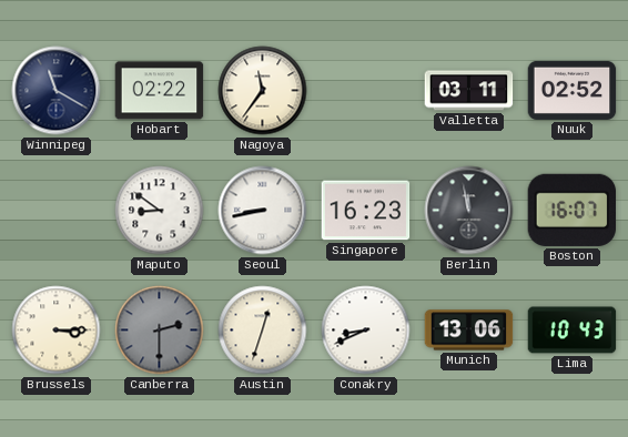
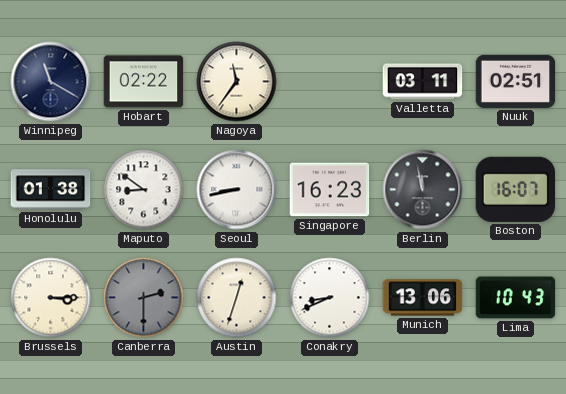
Nuuk: 02:52 -> 02:51
Honolulu: none -> 01:38
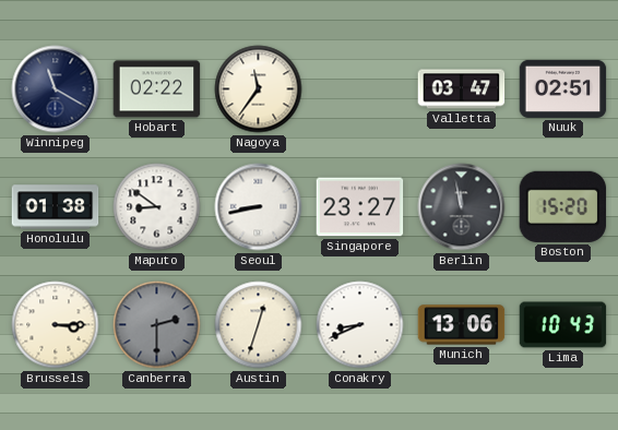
Valletta: 03:11 -> 03:47
Singapore: 16:23 -> 23:27
Boston: 16:07 -> 15:20
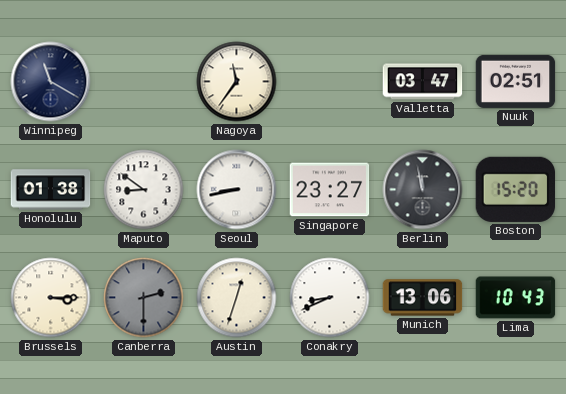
Hobart: 02:22 -> none
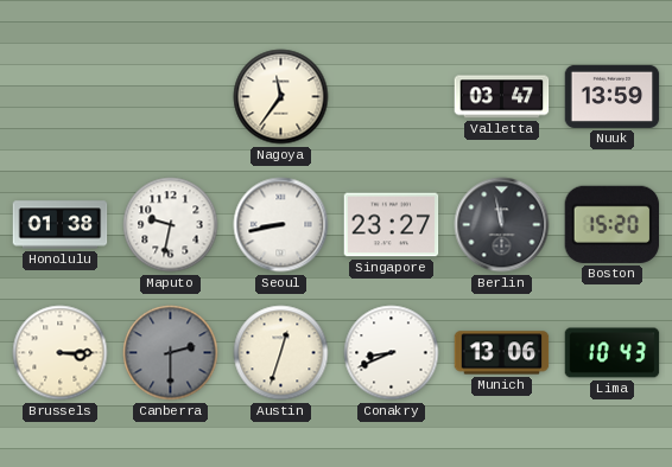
Winnipeg: 11:20 -> none
Nuuk: 02:51 -> 13:59
Maputo: 8:51 -> 9:32
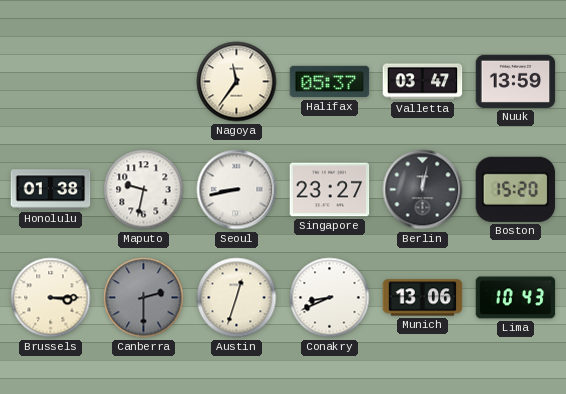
Halifax: none -> 05:37
Berlin: 11:58 -> 12:02
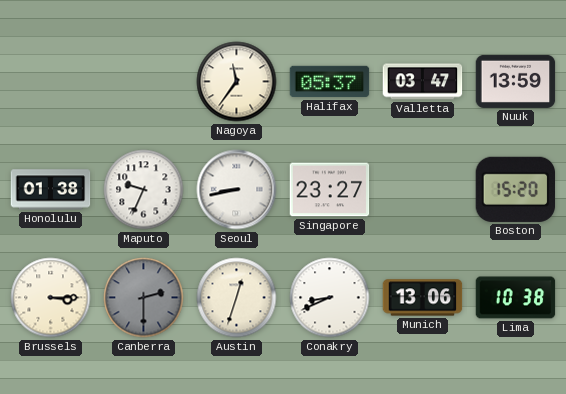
Maputo: 9:32 -> 9:34
Berlin: 12:02 -> none
Lima: 10:43 -> 10:38
